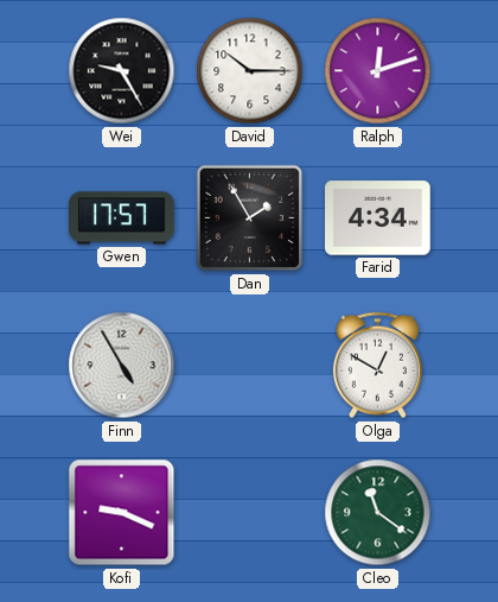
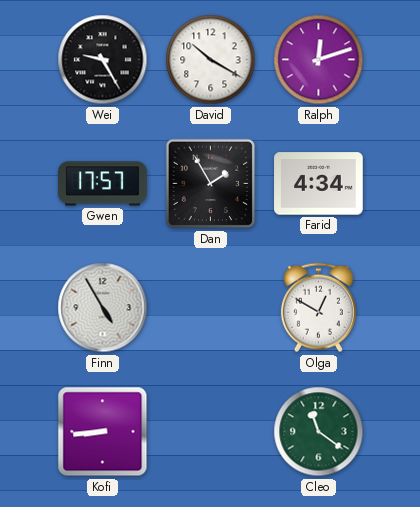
David: 10:15 -> 10:20
Kofi: 9:19 -> 8:44
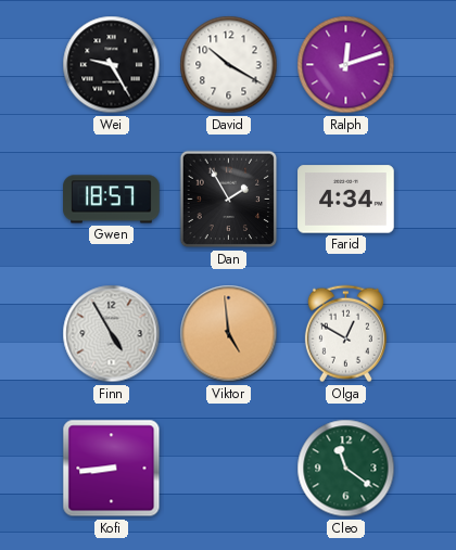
Gwen: 17:57 -> 18:57
Viktor: none -> 4:59
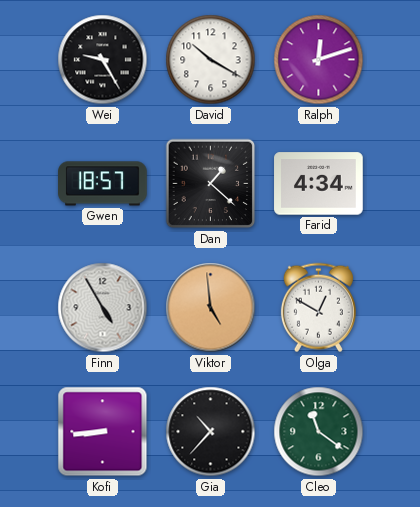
Dan: 1:55 -> 1:22
Gia: none -> 10:37
